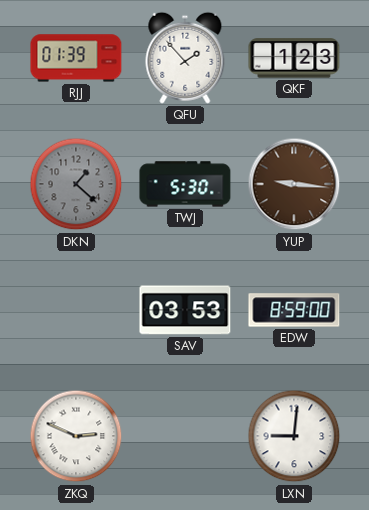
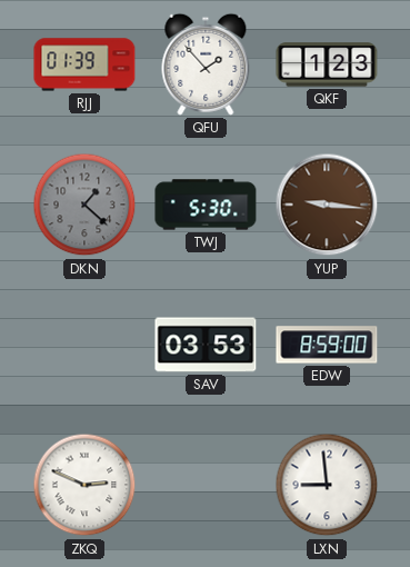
LXN: 9:01 -> 8:59
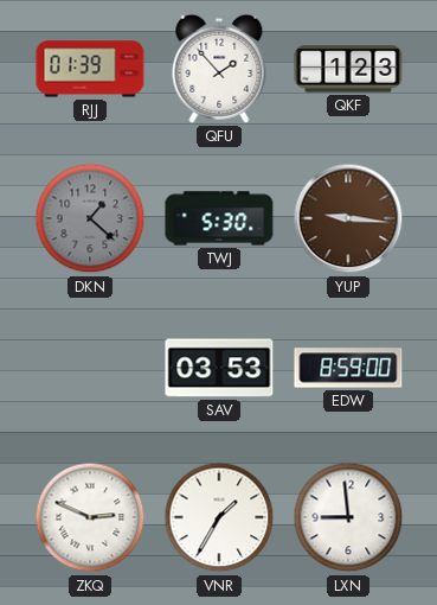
VNR: none -> 1:35
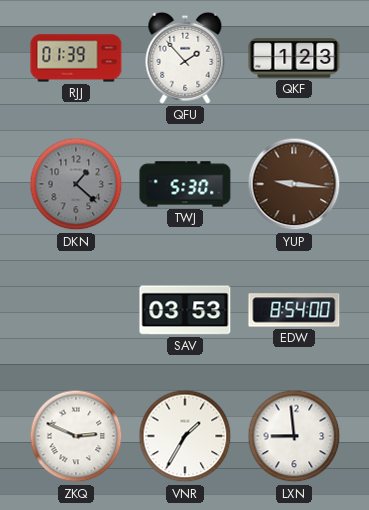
EDW: 8:59 -> 8:54
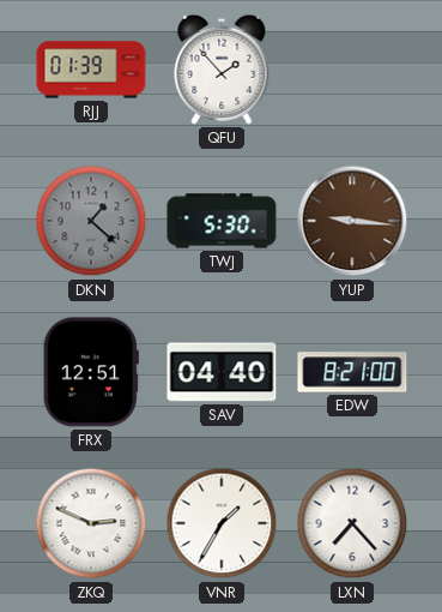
QKF: 1:23 -> none
FRX: none -> 12:51
SAV: 03:53 -> 04:40
EDW: 8:54 -> 8:21
LXN: 8:59 -> 7:23
